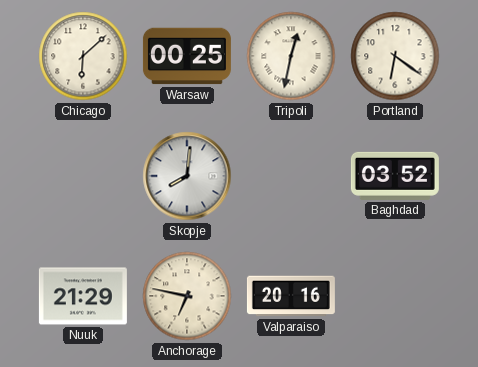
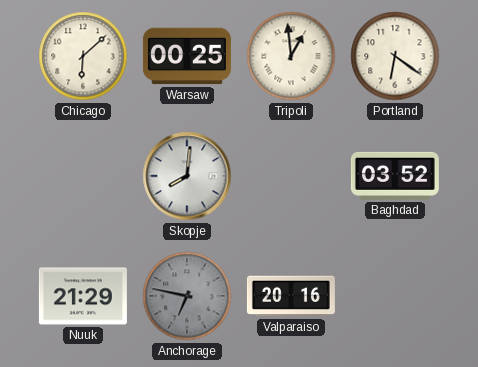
Tripoli: 12:32 -> 12:59
Anchorage dial: cream -> grey
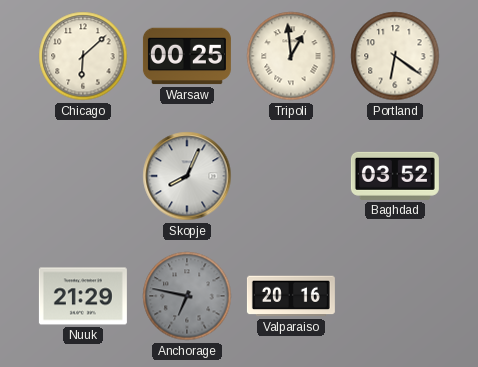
Skopje: 8:01 -> 8:04
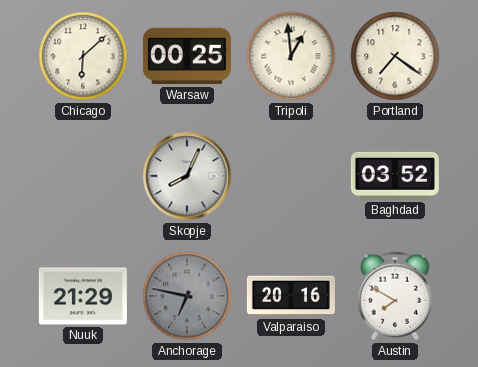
Portland: 6:21 -> 7:21
Austin: none -> 7:50
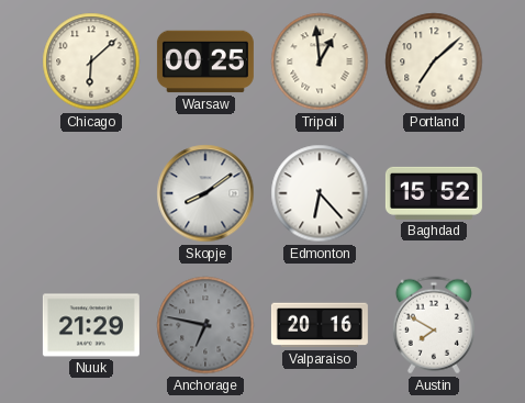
Portland: 7:21 -> 7:08
Skopje: 8:04 -> 8:09
Edmonton: none -> 6:23
Baghdad: 03:52 -> 15:52
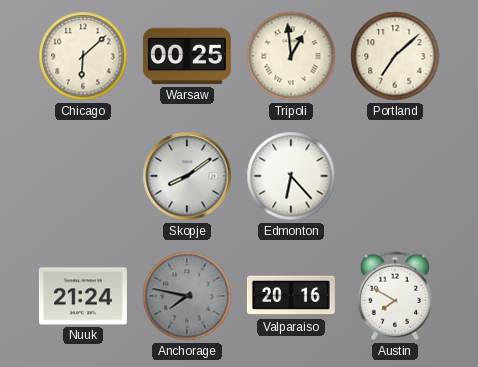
Baghdad: 15:52 -> none
Nuuk: 21:29 -> 21:24
Anchorage: 6:47 -> 7:47
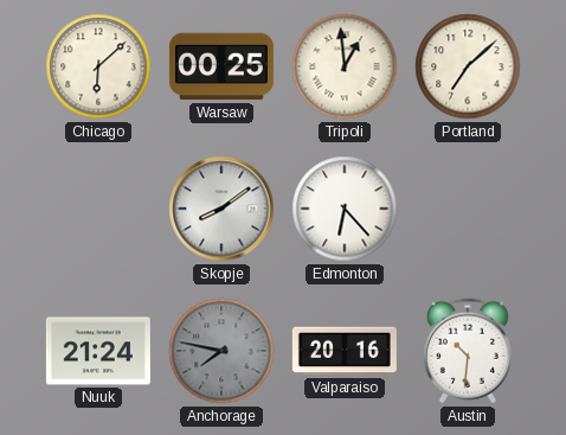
Austin: 7:50 -> 10:31
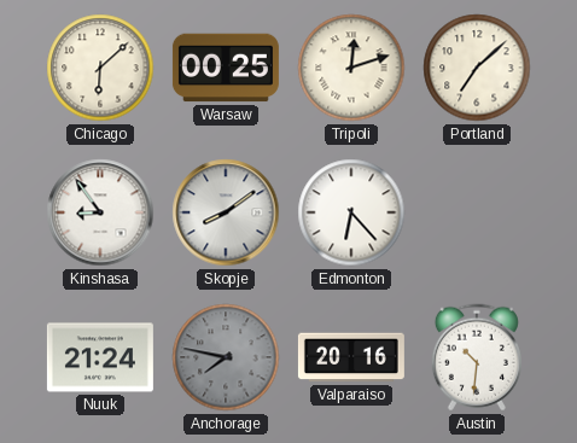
Tripoli: 12:59 -> 12:12
Kinshasa: none -> 8:54
